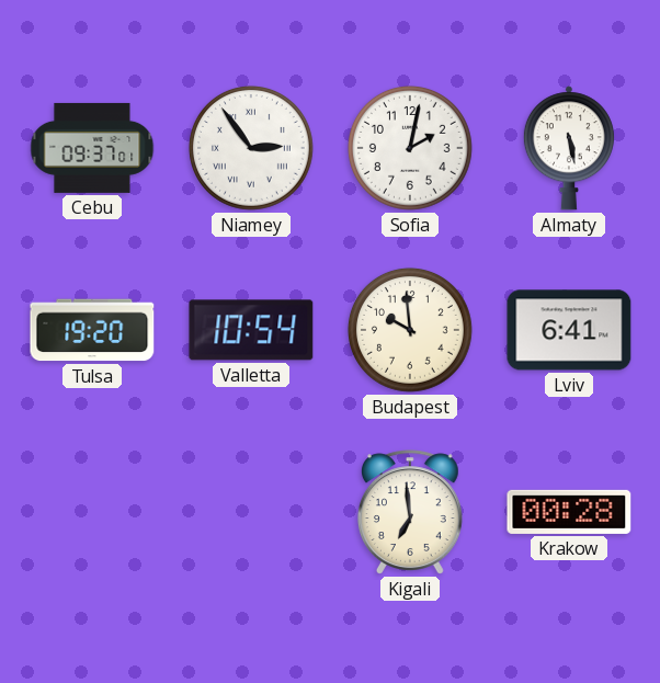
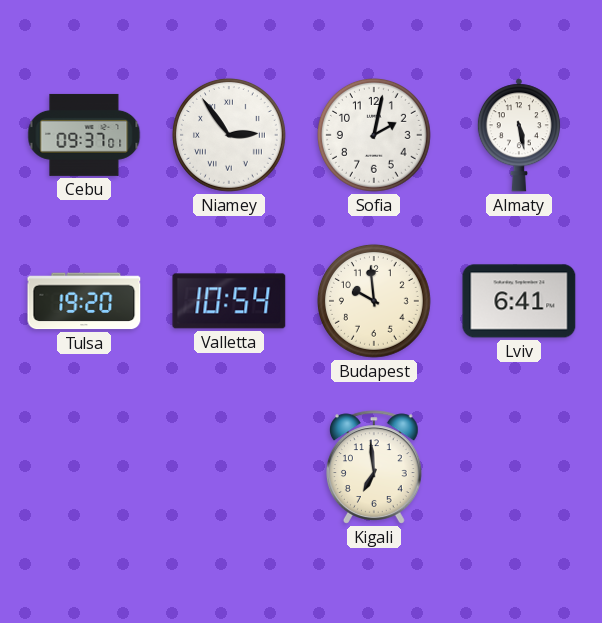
Krakow: 00:28 -> none
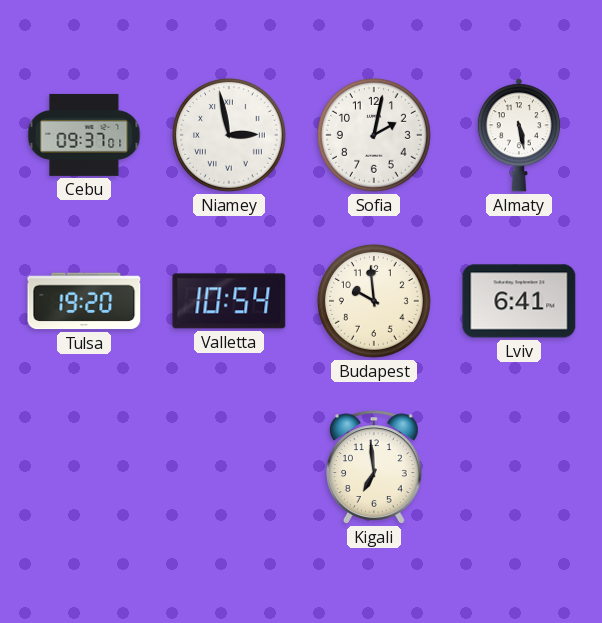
Niamey: 2:54 -> 2:58
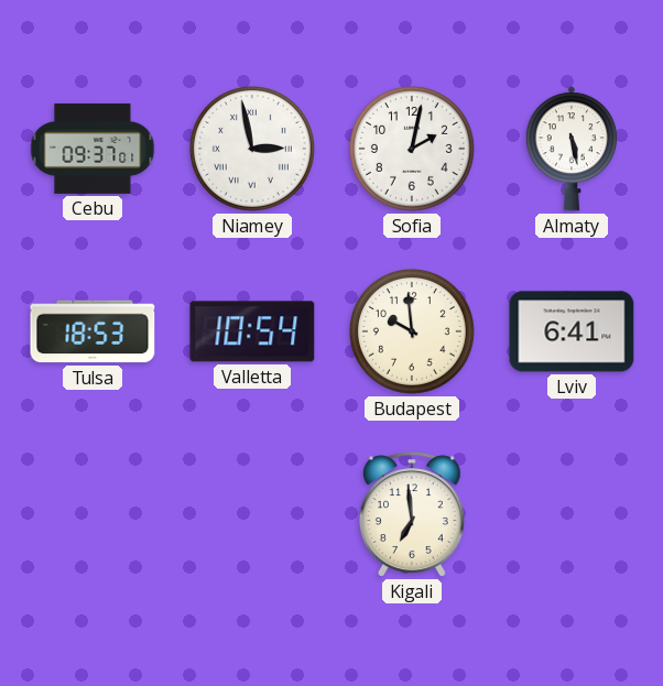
Tulsa: 19:20 -> 18:53
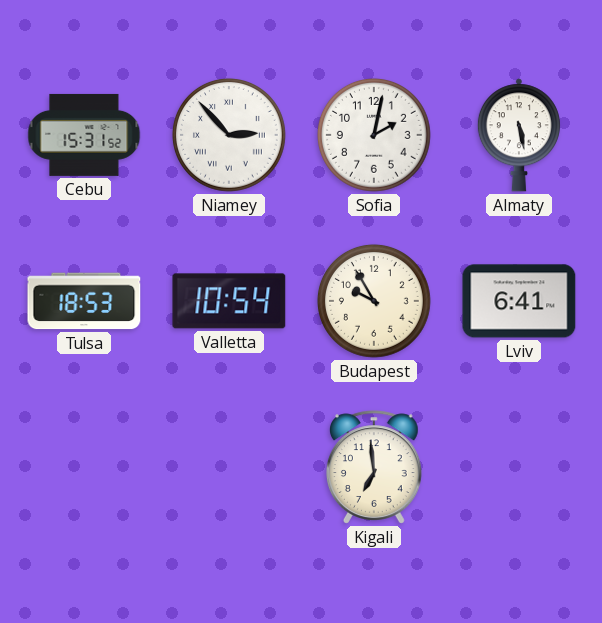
Cebu: 09:37 -> 15:31
Niamey: 2:58 -> 2:53
Budapest: 9:59 -> 9:55
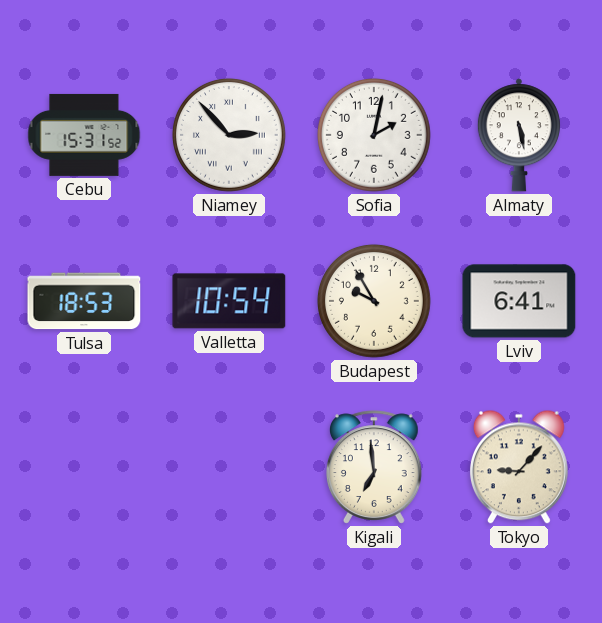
Tokyo: none -> 9:07
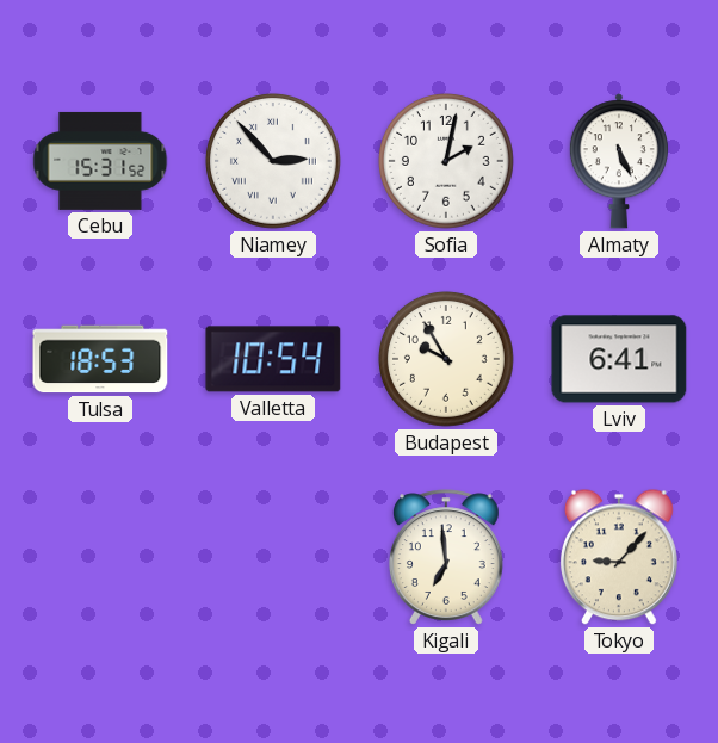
Almaty: 5:28 -> 5:26
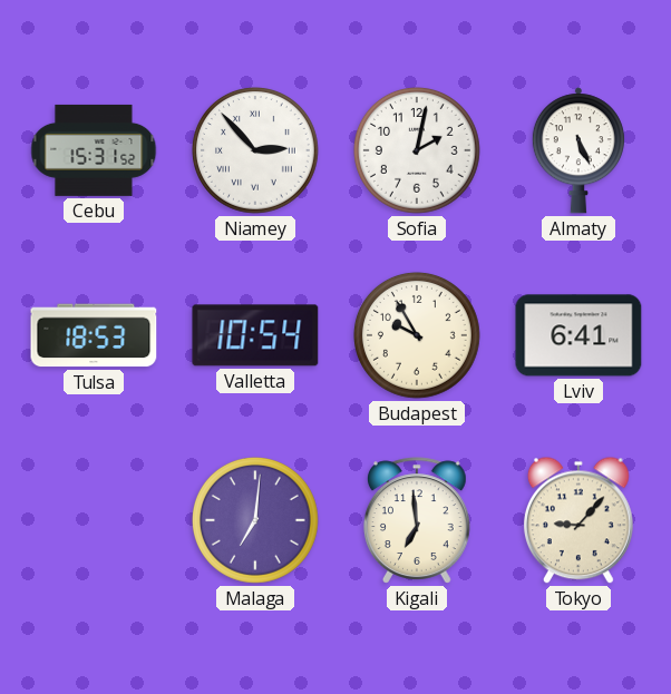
Malaga: none -> 7:01
